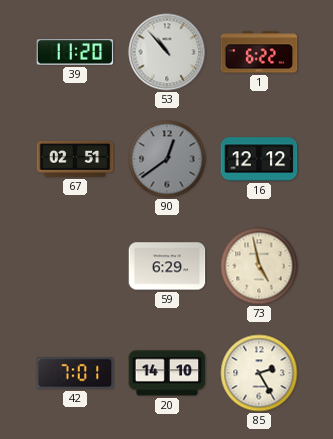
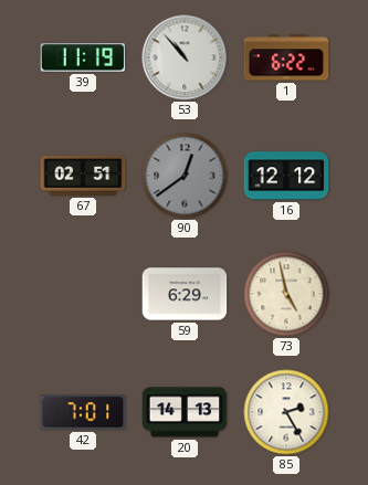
39: 11:20 -> 11:19
20: 14:10 -> 14:13
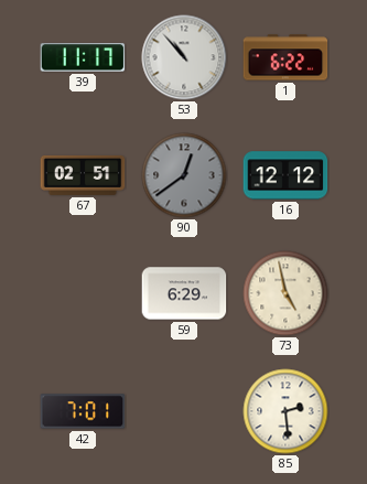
39: 11:19 -> 11:17
20: 14:13 -> none
85: 2:25 -> 2:29
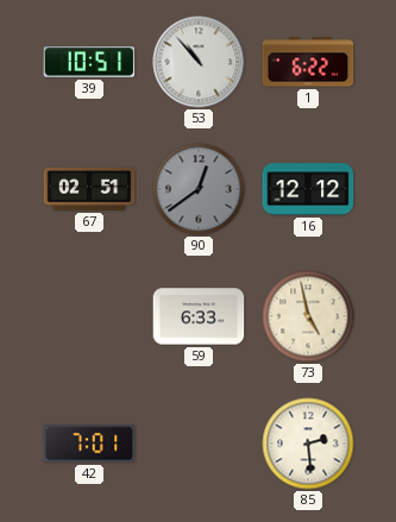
39: 11:17 -> 10:51
59: 6:29 -> 6:33
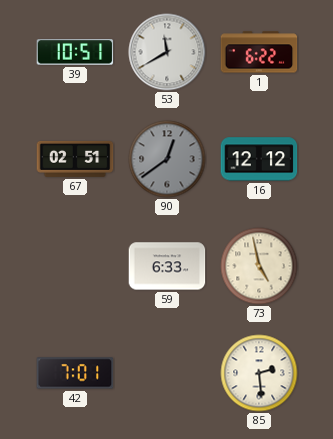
53: 10:53 -> 11:40
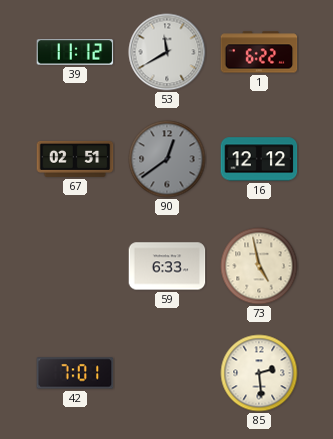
39: 10:51 -> 11:12
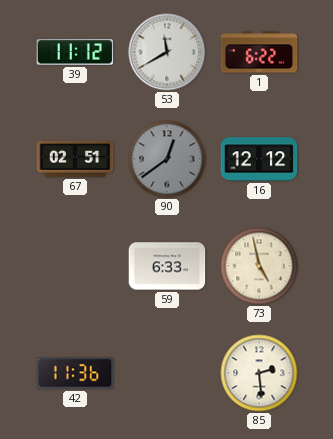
42: 7:01 -> 11:36
